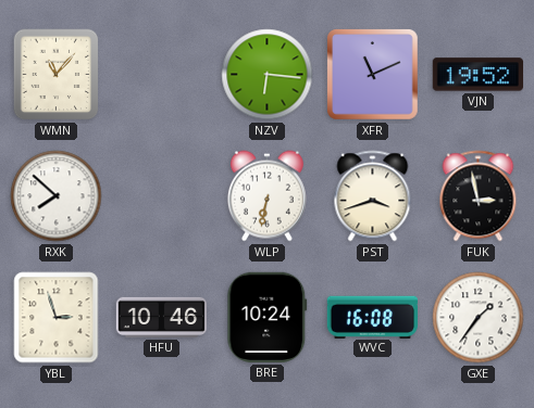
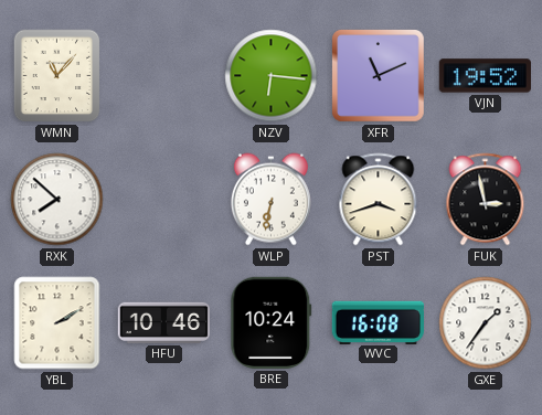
YBL: 2:57 -> 2:10
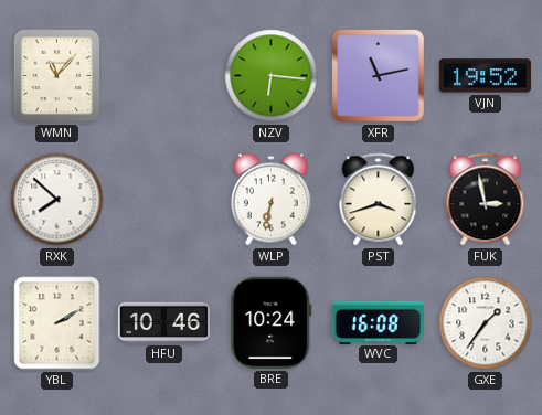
XFR: 11:11 -> 11:13
